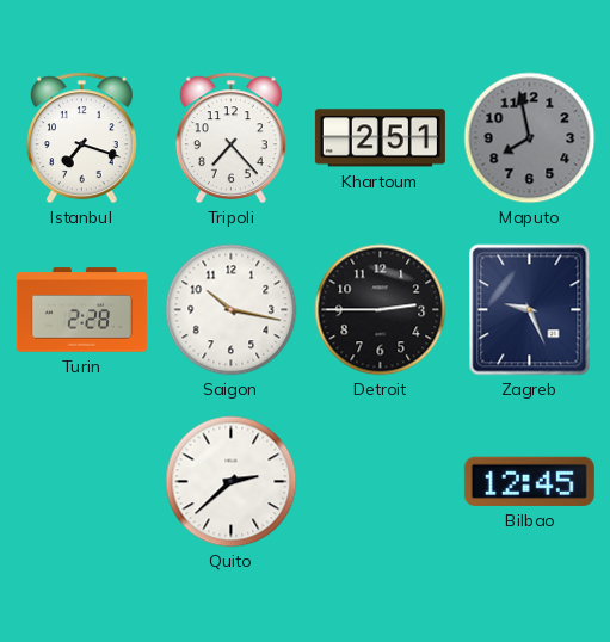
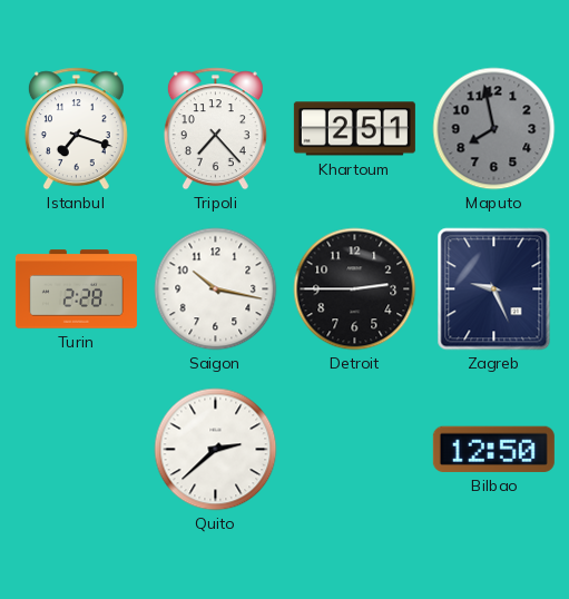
Bilbao: 12:45 -> 12:50
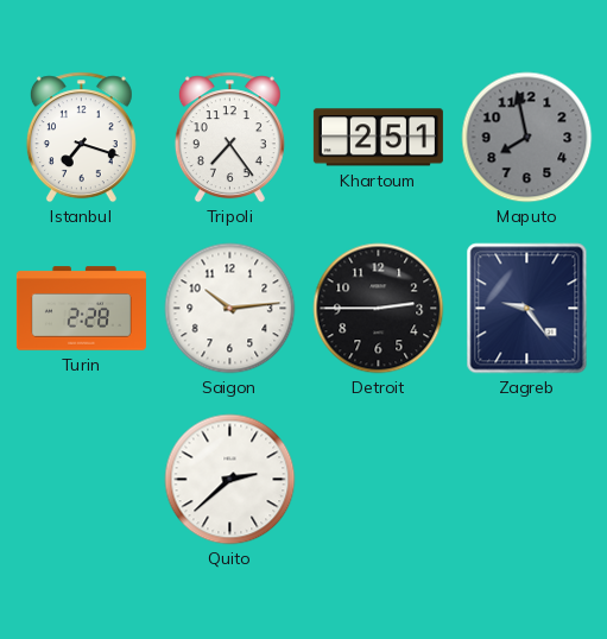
Tripoli: 7:23 -> 7:24
Saigon: 10:17 -> 10:14
Zagreb: 9:26 -> 9:24
Bilbao: 12:50 -> none
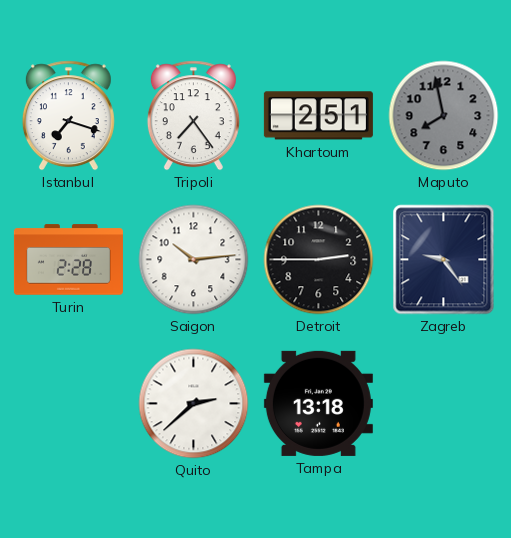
Tampa: none -> 13:18
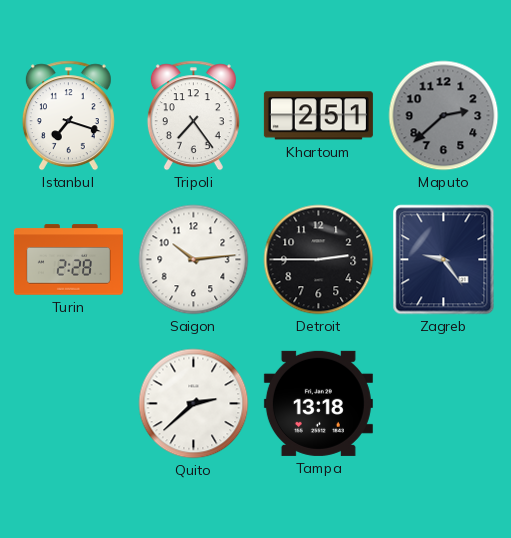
Maputo: 7:58 -> 2:38
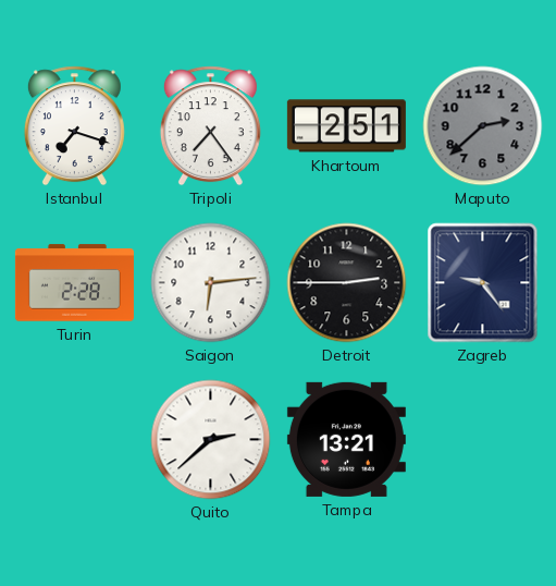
Saigon: 10:14 -> 6:14
Tampa: 13:18 -> 13:21
